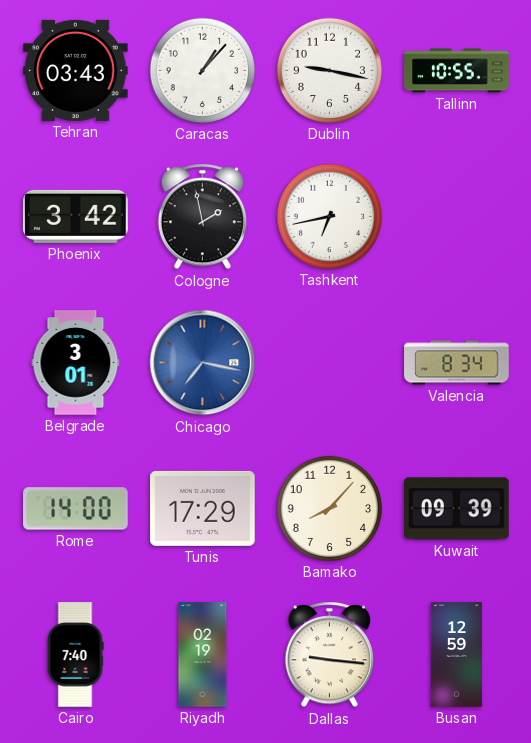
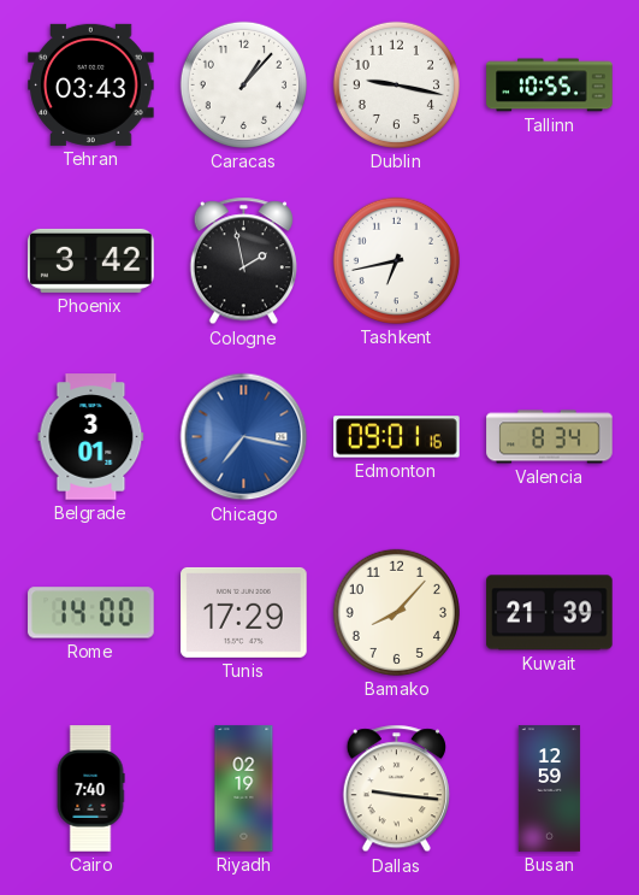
Edmonton: none -> 09:01
Kuwait: 09:39 -> 21:39
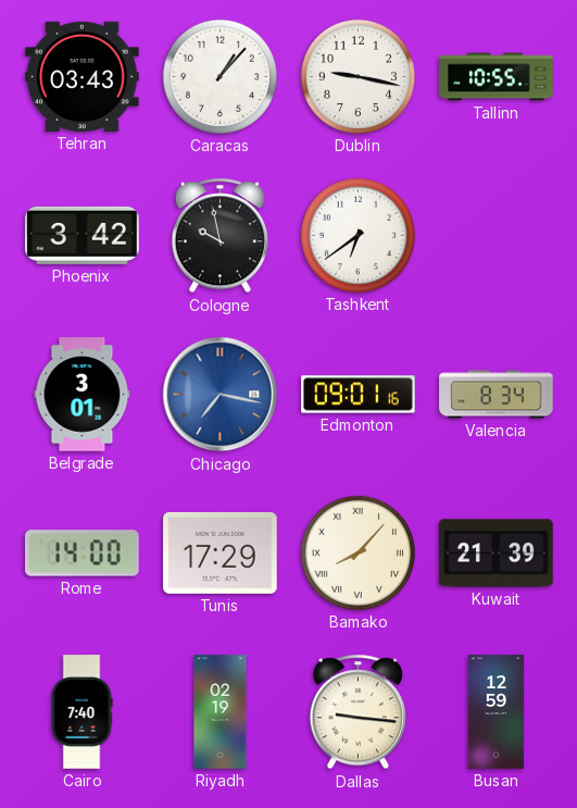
Cologne: 1:58 -> 9:58
Tashkent: 6:43 -> 6:39
Bamako numerals: Arabic -> Roman
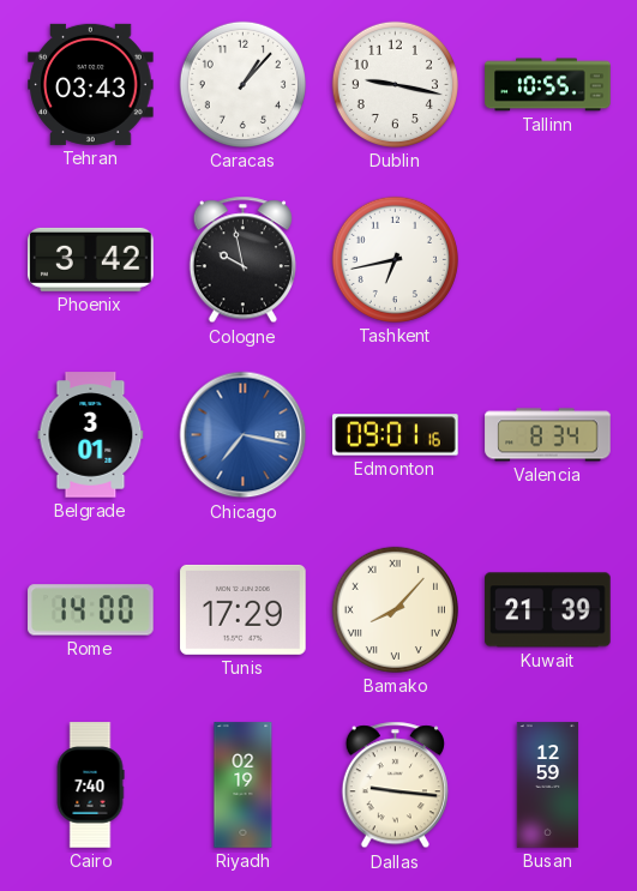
Tashkent: 6:39 -> 6:43
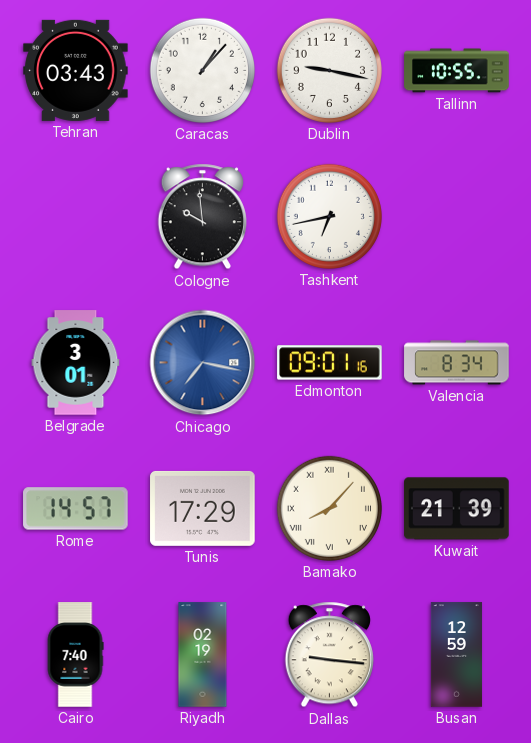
Phoenix: 3:42 -> none
Cologne: 9:58 -> 9:59
Rome: 14:00 -> 14:57
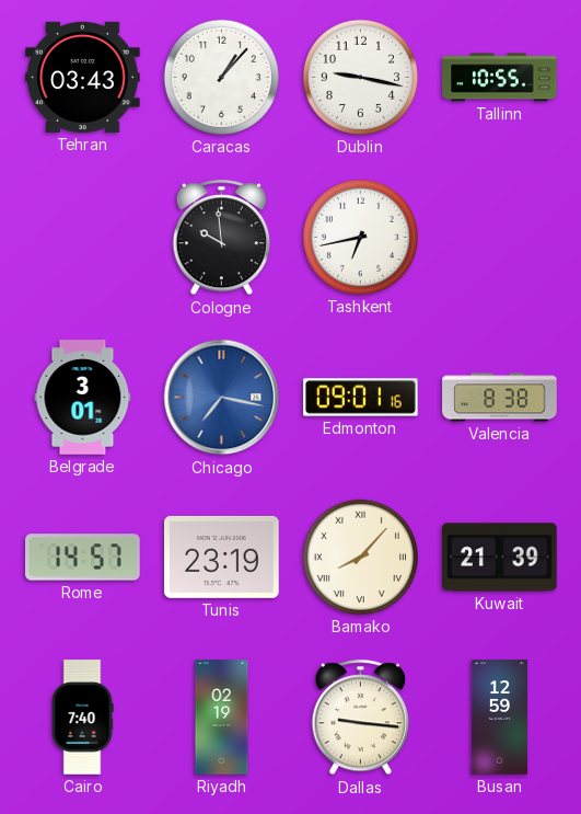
Valencia: 8:34 -> 8:38
Tunis: 17:29 -> 23:19
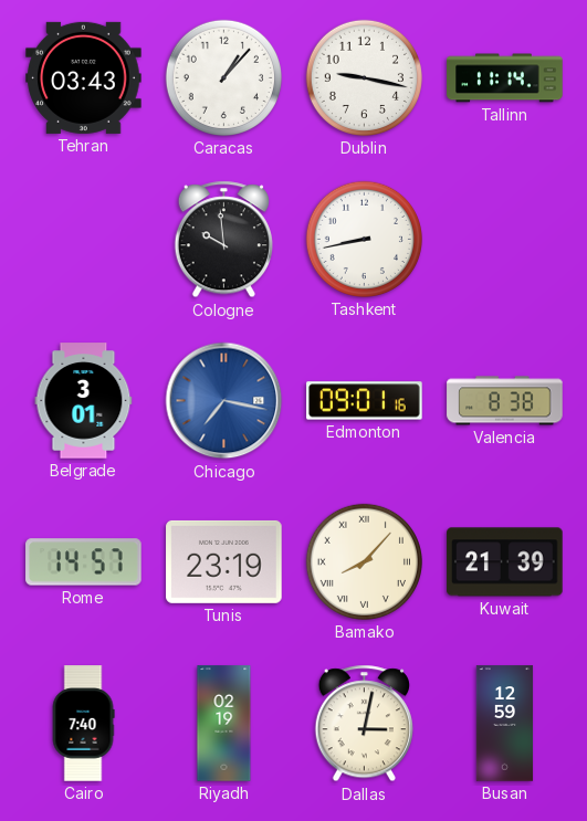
Tallinn: 10:55 -> 11:14
Tashkent: 6:43 -> 8:43
Dallas: 9:16 -> 3:02
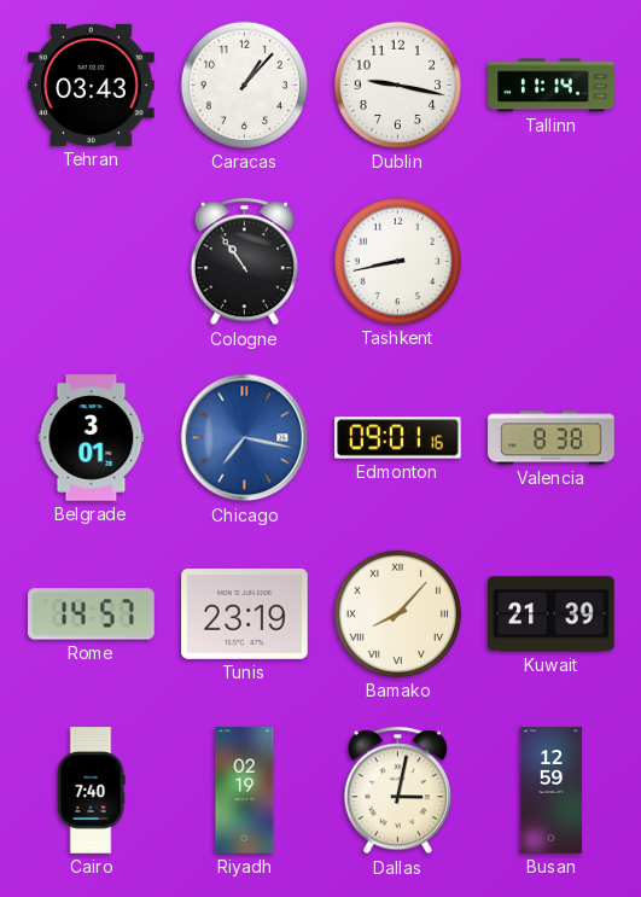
Cologne: 9:59 -> 10:54
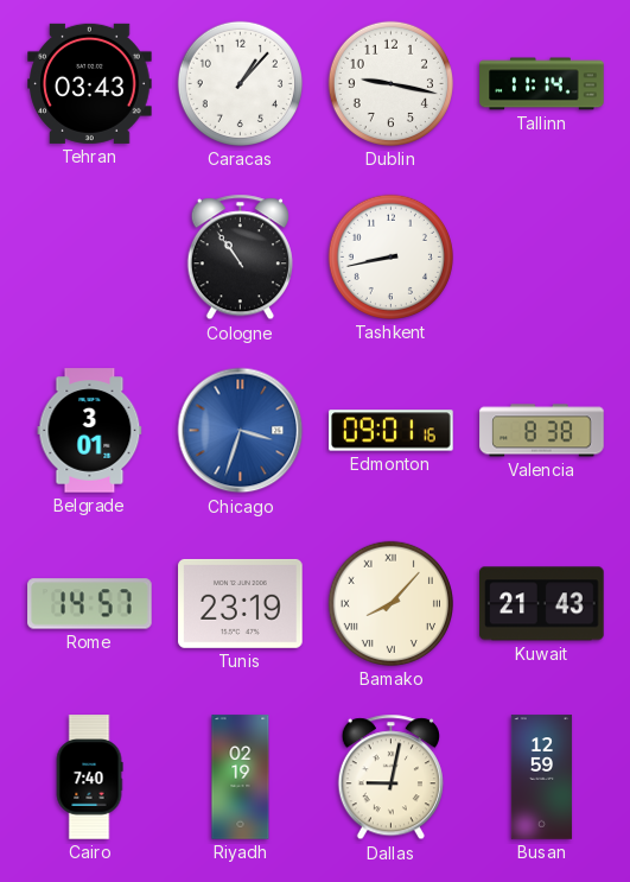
Chicago: 7:17 -> 3:33
Kuwait: 21:39 -> 21:43
Dallas: 3:02 -> 9:02
